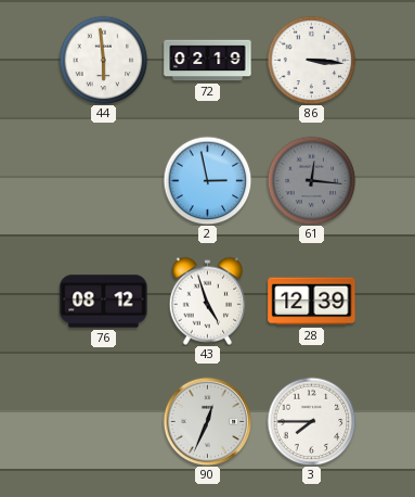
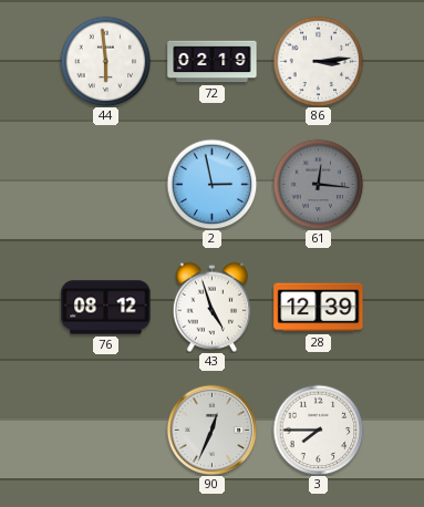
86: 3:16 -> 3:14
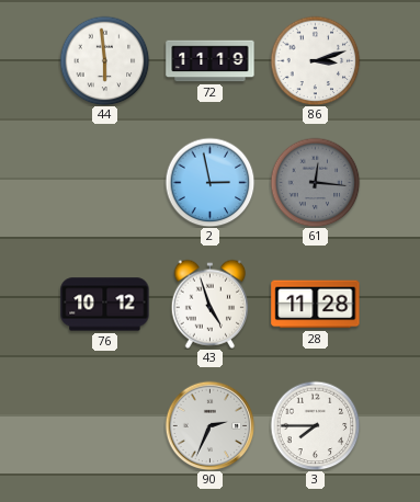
72: 02:19 -> 11:19
86: 3:14 -> 3:12
76: 08:12 -> 10:12
28: 12:39 -> 11:28
90: 12:34 -> 2:34
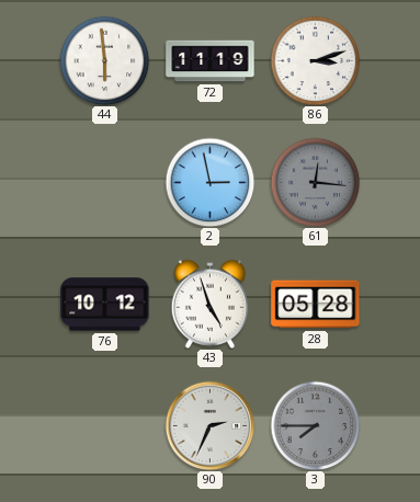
28: 11:28 -> 05:28
3 dial: white -> grey
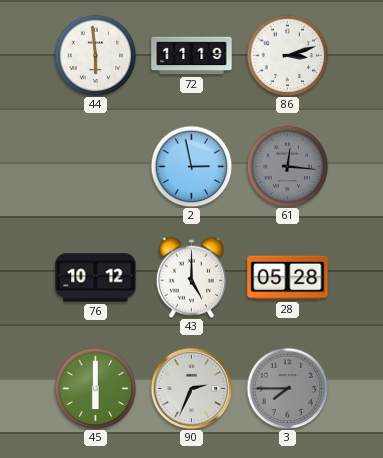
43: 4:57 -> 5:00
45: none -> 6:00
